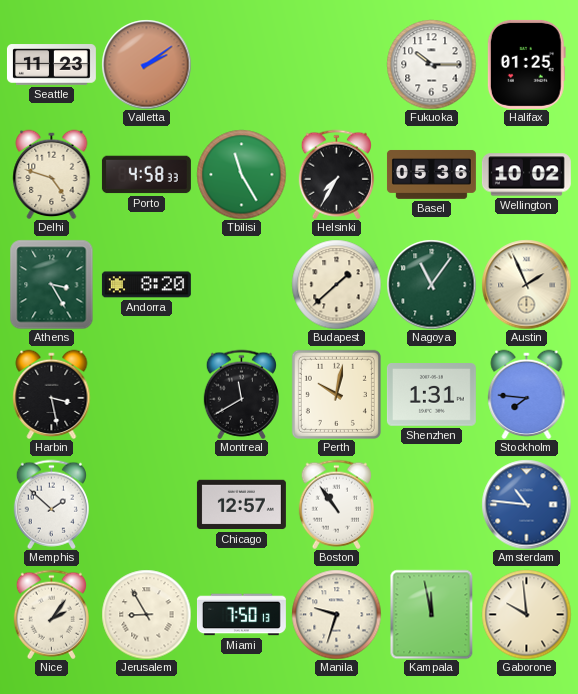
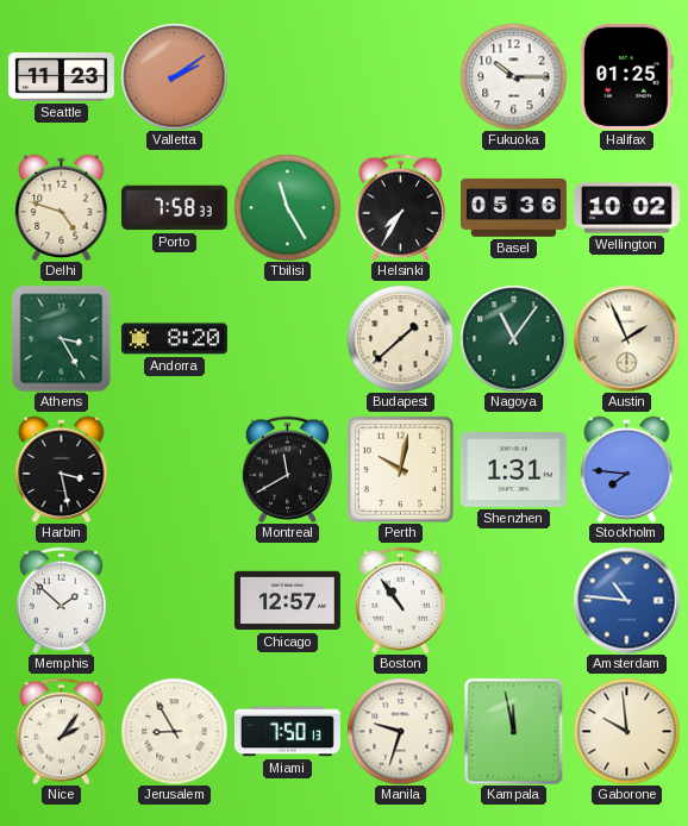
Porto: 4:58 -> 7:58
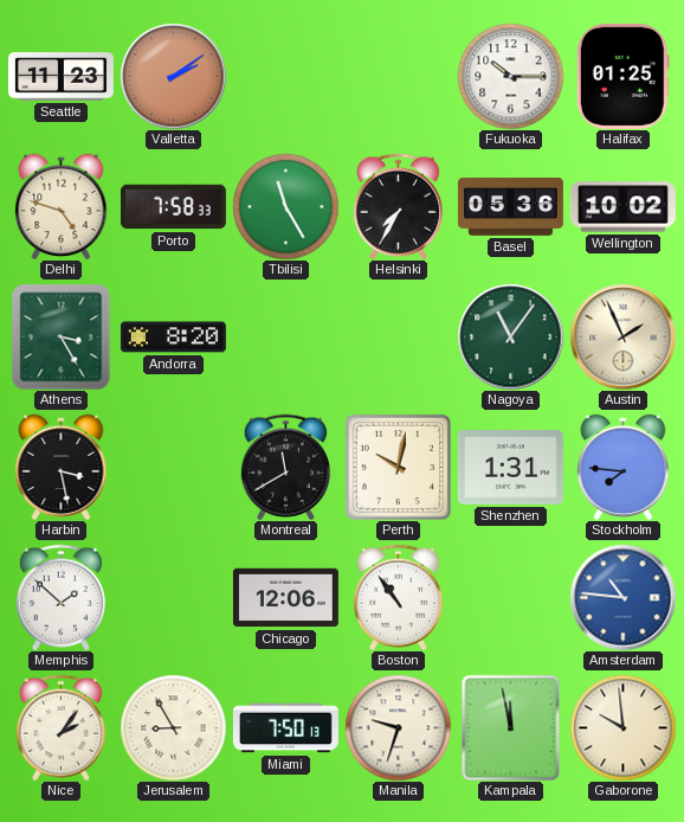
Budapest: 1:38 -> none
Chicago: 12:57 -> 12:06
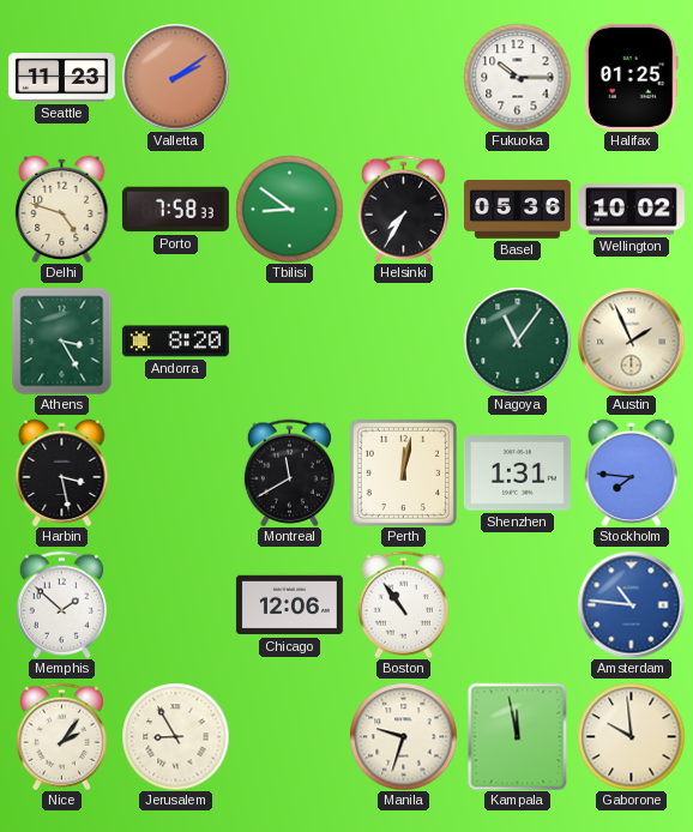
Tbilisi: 11:25 -> 8:51
Perth: 10:02 -> 12:02
Miami: 7:50 -> none
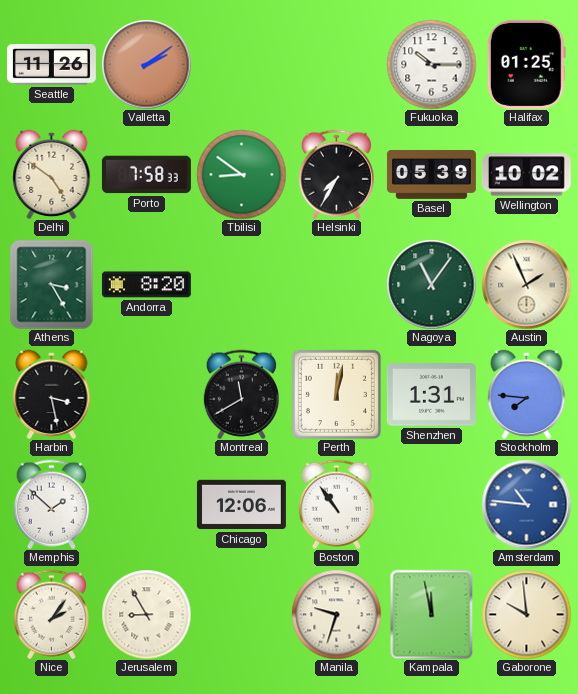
Seattle: 11:23 -> 11:26
Delhi: 4:48 -> 4:51
Basel: 05:36 -> 05:39
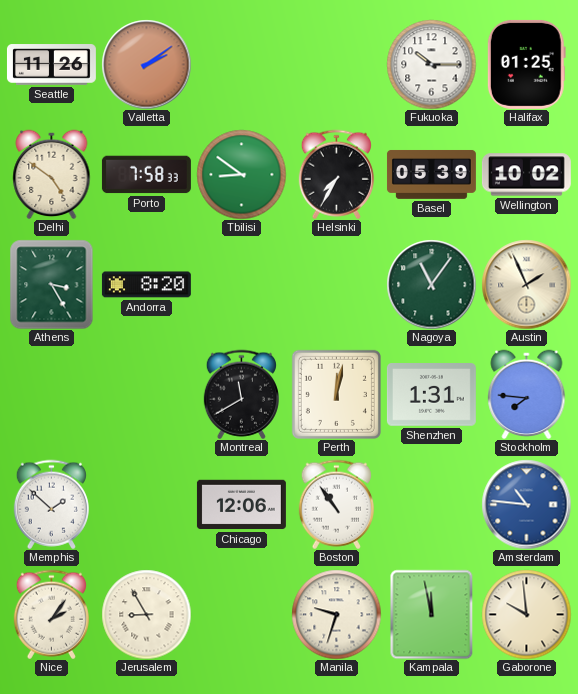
Harbin: 3:28 -> none
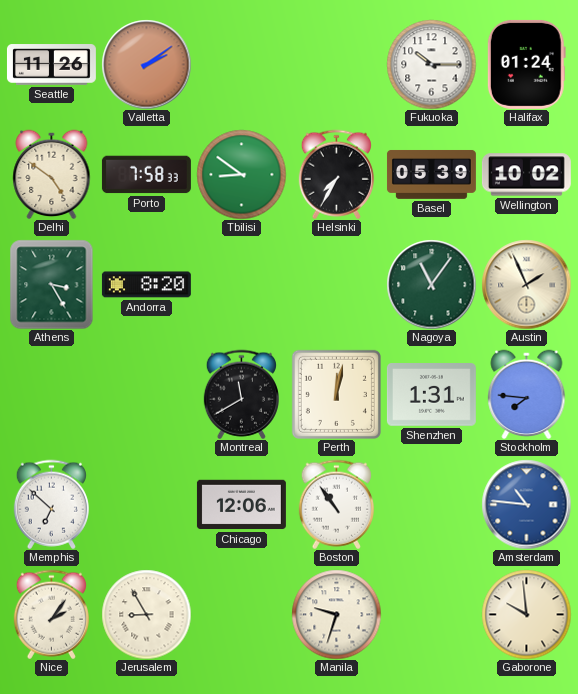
Halifax: 01:25 -> 01:24
Memphis: 1:52 -> 6:52
Kampala: 11:58 -> none
